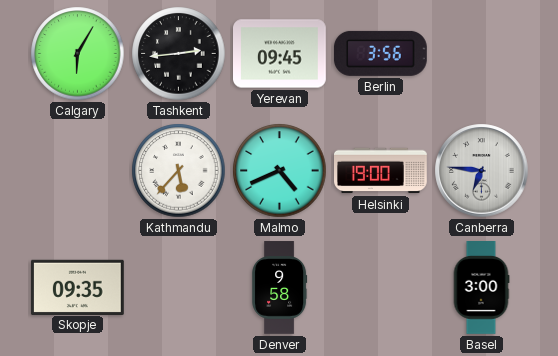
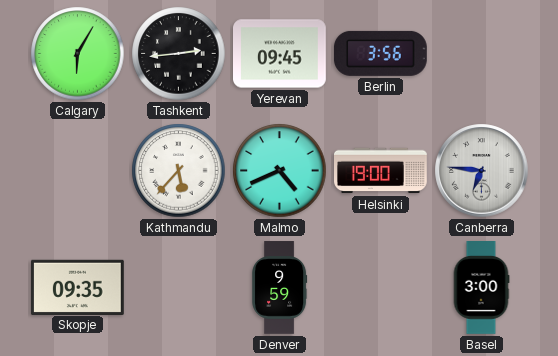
Denver: 9:58 -> 9:59
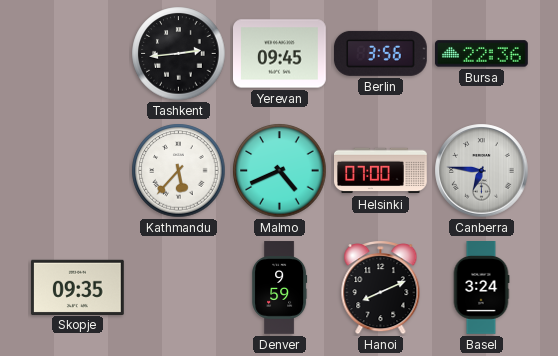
Calgary: 6:05 -> none
Bursa: none -> 22:36
Helsinki: 19:00 -> 07:00
Hanoi: none -> 8:11
Basel: 3:00 -> 3:24
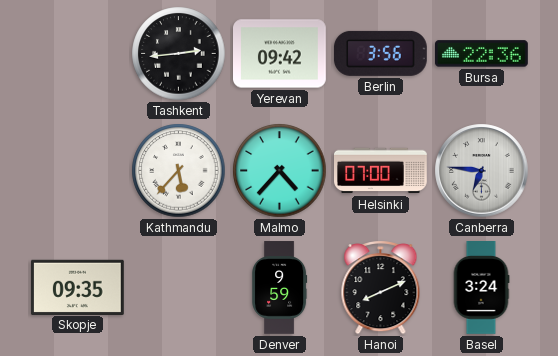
Yerevan: 09:45 -> 09:42
Malmo: 4:41 -> 4:37
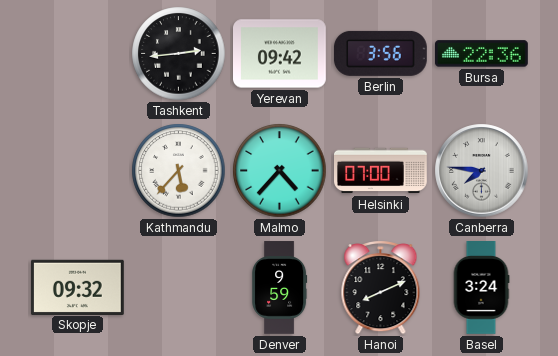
Canberra: 6:46 -> 7:46
Skopje: 09:35 -> 09:32
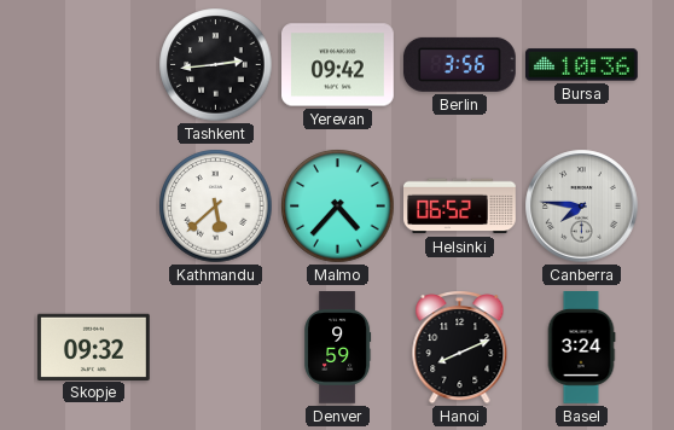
Bursa: 22:36 -> 10:36
Kathmandu: 5:37 -> 5:38
Helsinki: 07:00 -> 06:52
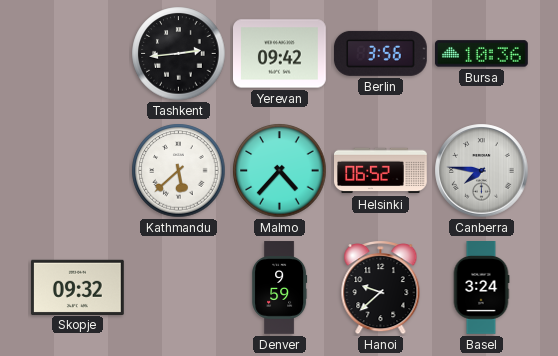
Hanoi: 8:11 -> 9:38
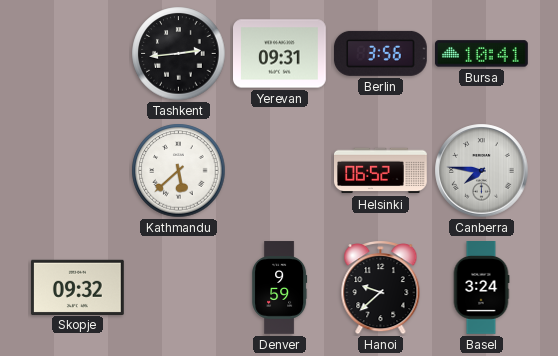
Yerevan: 09:42 -> 09:31
Bursa: 10:36 -> 10:41
Malmo: 4:37 -> none
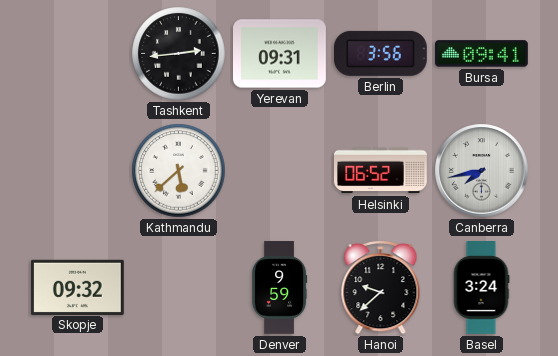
Bursa: 10:41 -> 09:41
Canberra: 7:46 -> 7:43
